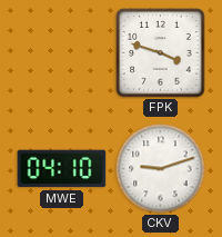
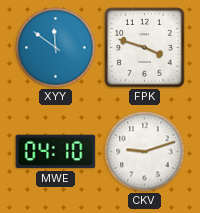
XYY: none -> 11:51
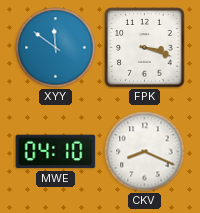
FPK: 3:48 -> 3:18
CKV: 9:12 -> 8:19
